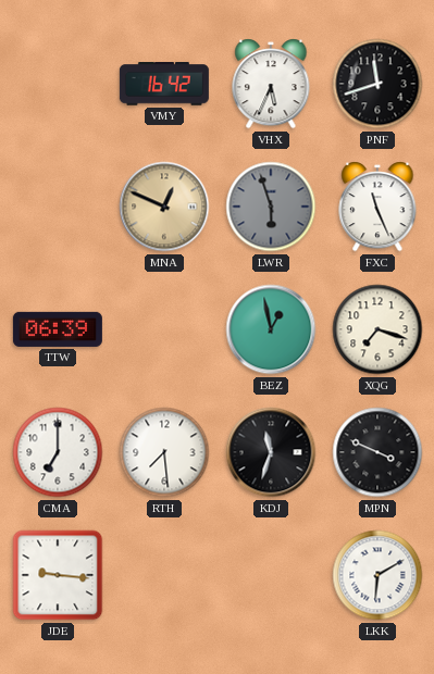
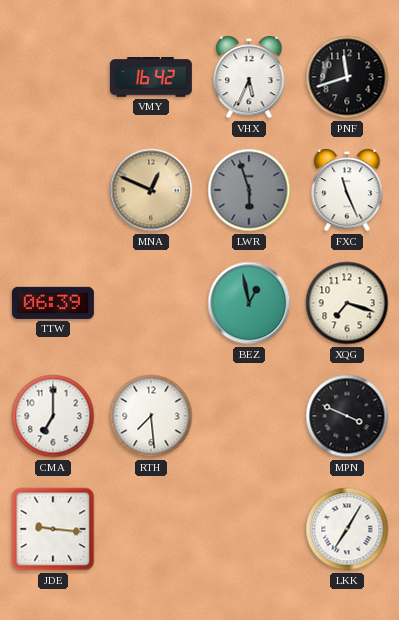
KDJ: 11:33 -> none
LKK: 6:10 -> 7:05
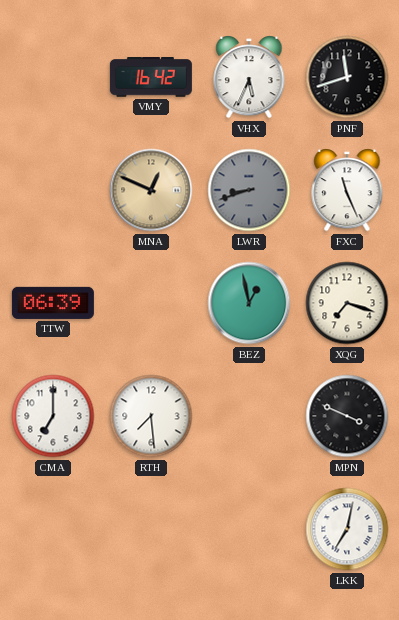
LWR: 5:57 -> 8:42
JDE: 9:16 -> none
LKK: 7:05 -> 7:02
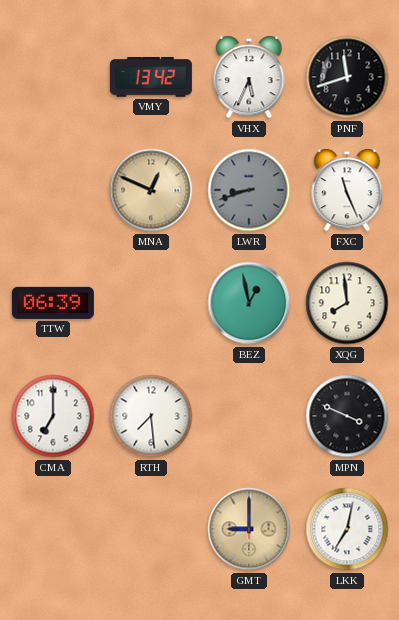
VMY: 16:42 -> 13:42
XQG: 7:18 -> 7:59
GMT: none -> 9:00
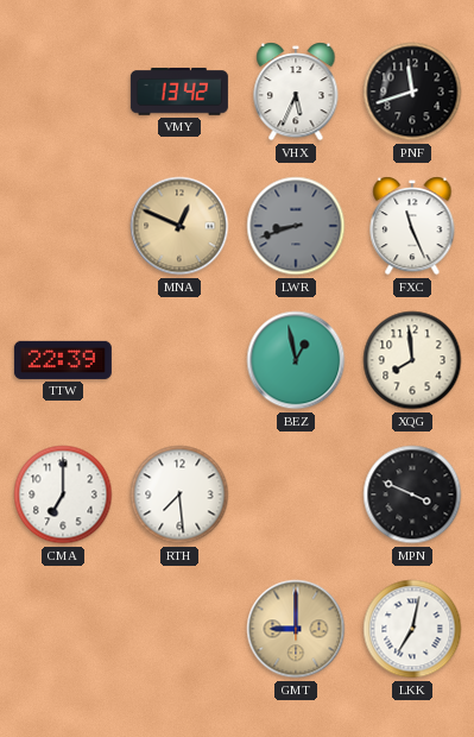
TTW: 06:39 -> 22:39
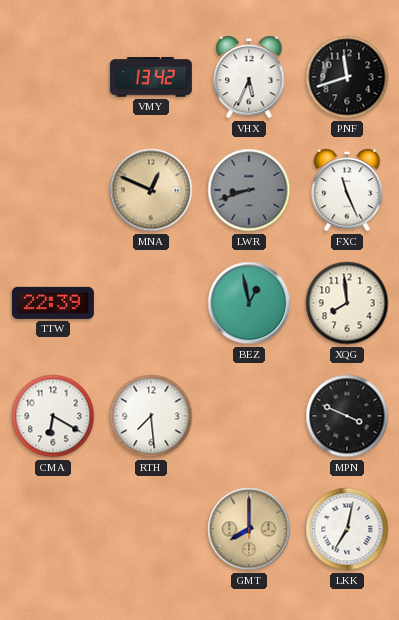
CMA: 7:00 -> 6:20
GMT: 9:00 -> 8:00
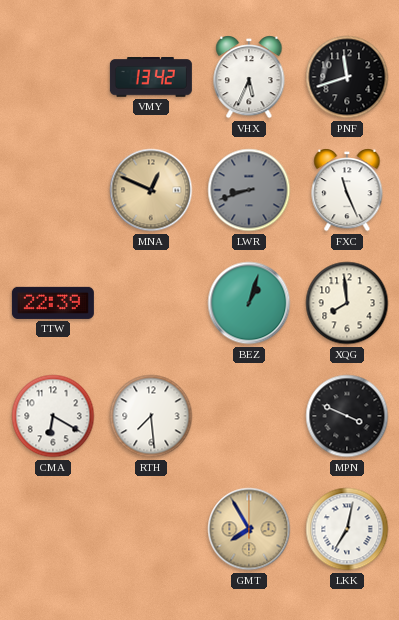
BEZ: 12:58 -> 1:03
GMT: 8:00 -> 7:55
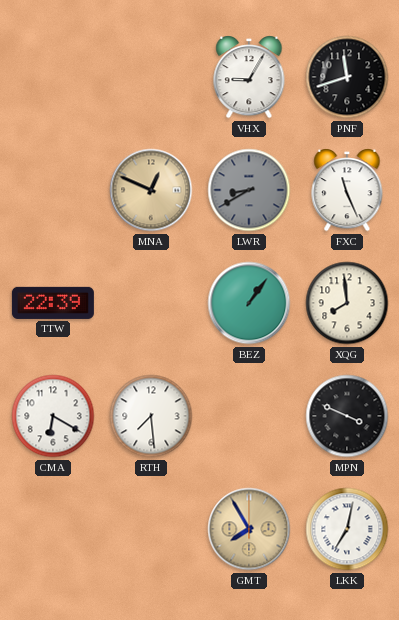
VMY: 13:42 -> none
VHX: 5:34 -> 9:05
LWR: 8:42 -> 8:40
BEZ: 1:03 -> 1:06
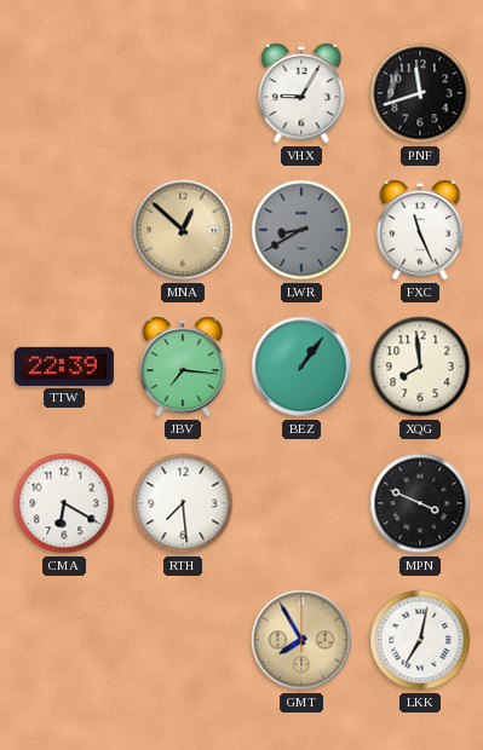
MNA: 12:49 -> 12:52
JBV: none -> 7:16
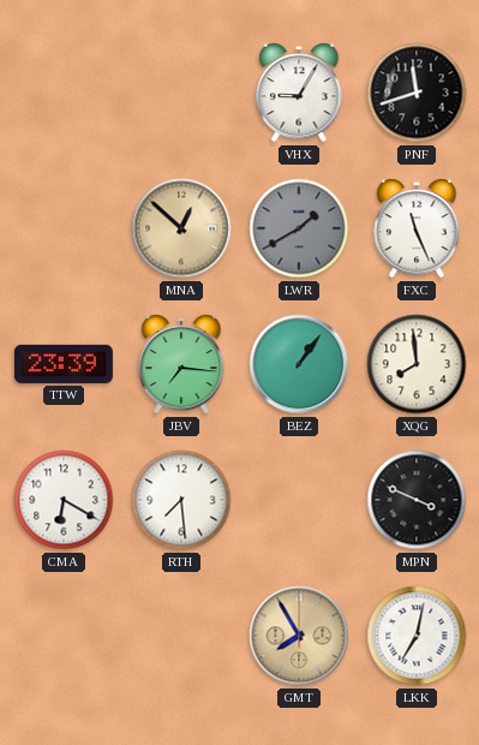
LWR: 8:40 -> 1:40
TTW: 22:39 -> 23:39
